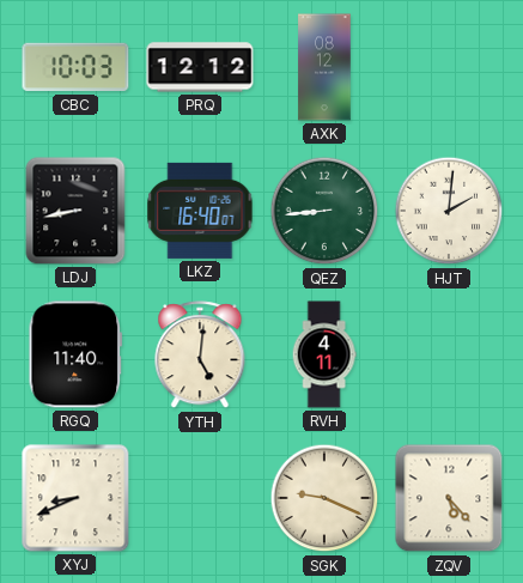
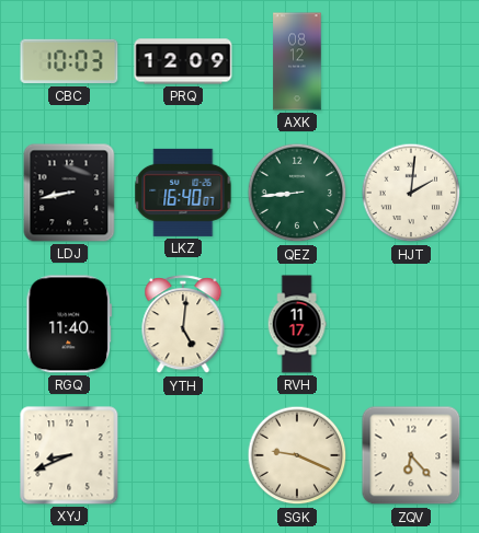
PRQ: 12:12 -> 12:09
RVH: 4:11 -> 11:17
ZQV: 5:23 -> 6:23
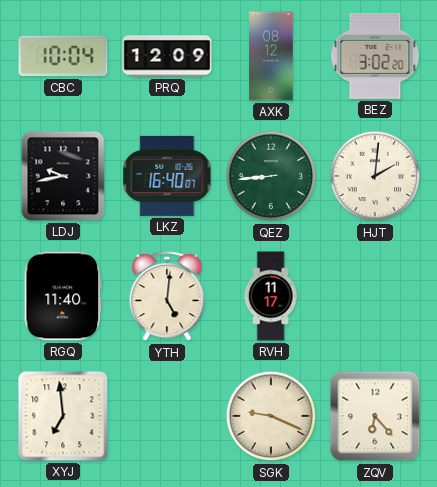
CBC: 10:03 -> 10:04
BEZ: none -> 3:02
LDJ: 8:43 -> 9:43
XYJ: 8:41 -> 6:59
